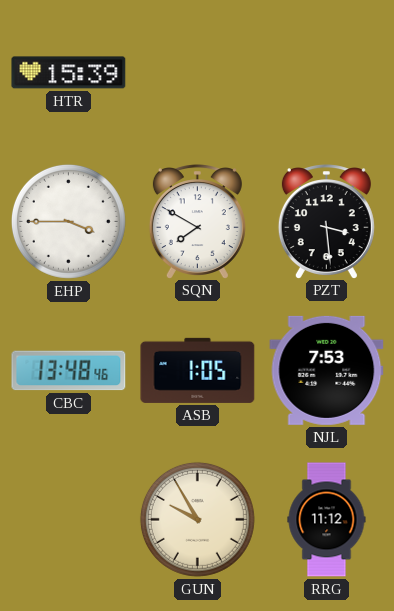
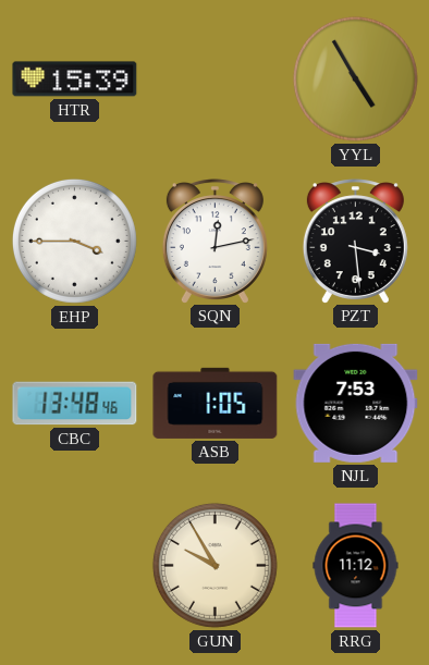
YYL: none -> 4:55
SQN: 7:50 -> 12:13
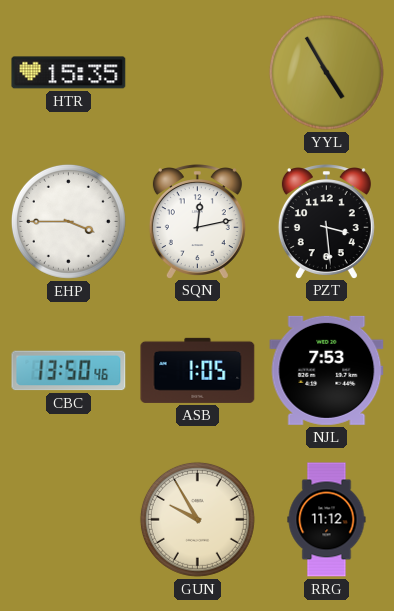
HTR: 15:39 -> 15:35
CBC: 13:48 -> 13:50
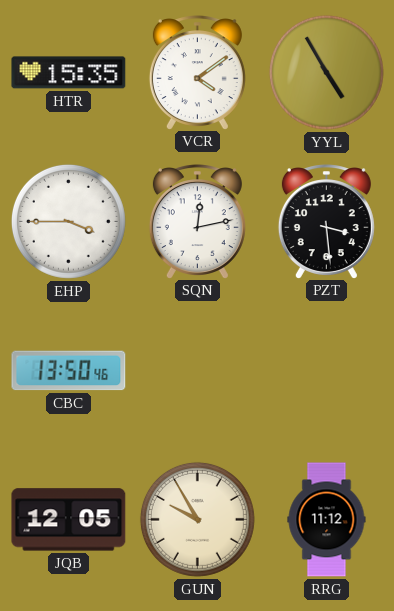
VCR: none -> 4:09
ASB: 1:05 -> none
NJL: 7:53 -> none
JQB: none -> 12:05
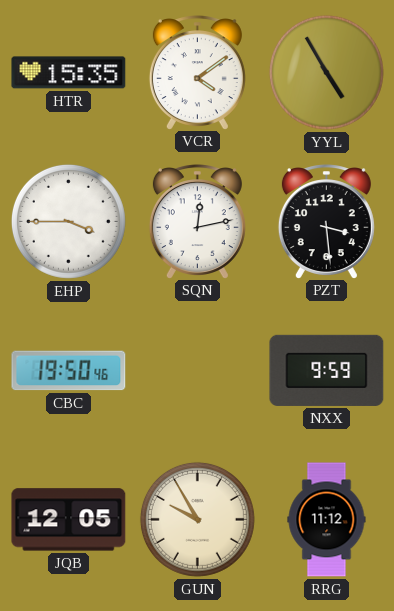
CBC: 13:50 -> 19:50
NXX: none -> 9:59
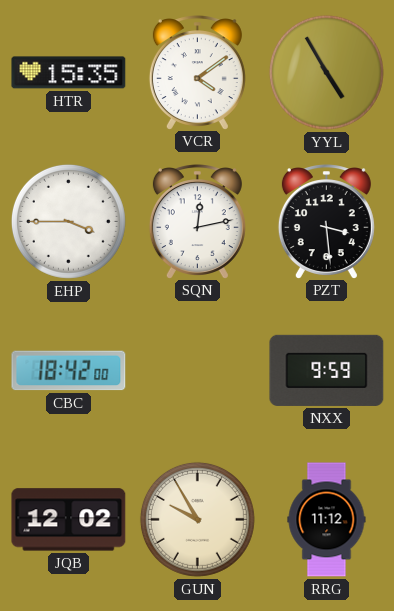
CBC: 19:50 -> 18:42
JQB: 12:05 -> 12:02
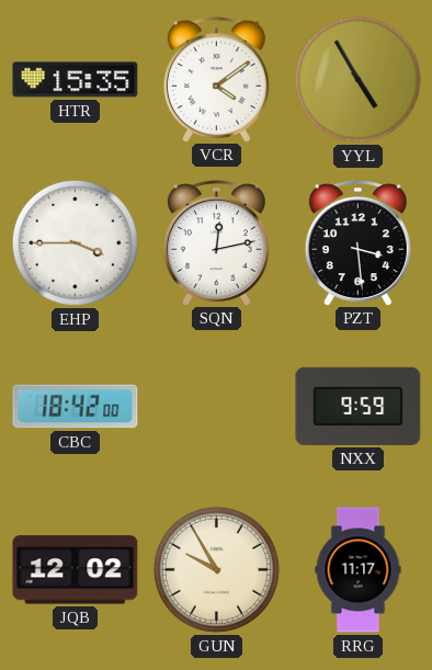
RRG: 11:12 -> 11:17
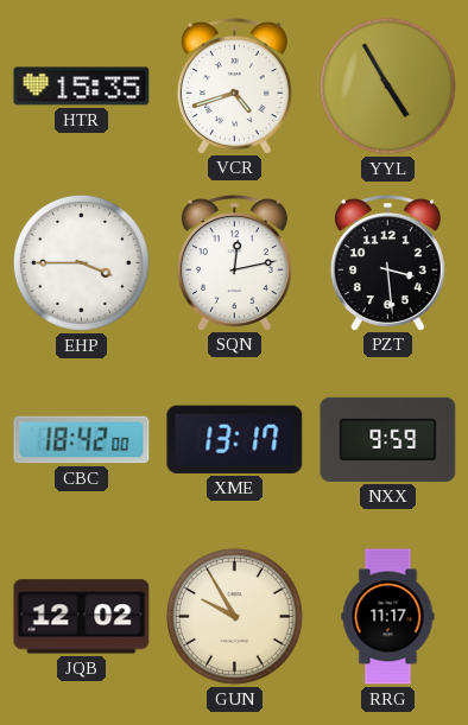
VCR: 4:09 -> 4:42
XME: none -> 13:17
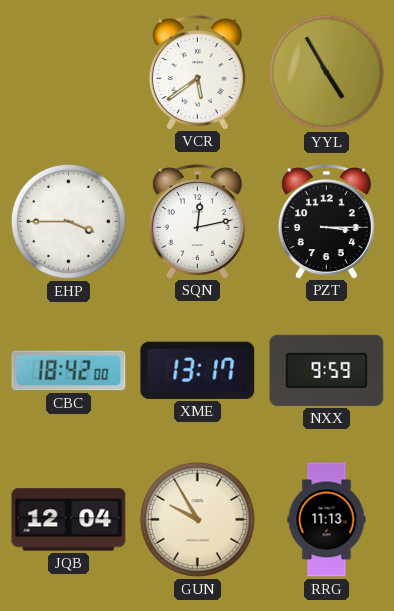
HTR: 15:35 -> none
VCR: 4:42 -> 5:39
PZT: 3:29 -> 3:15
JQB: 12:02 -> 12:04
RRG: 11:17 -> 11:13
